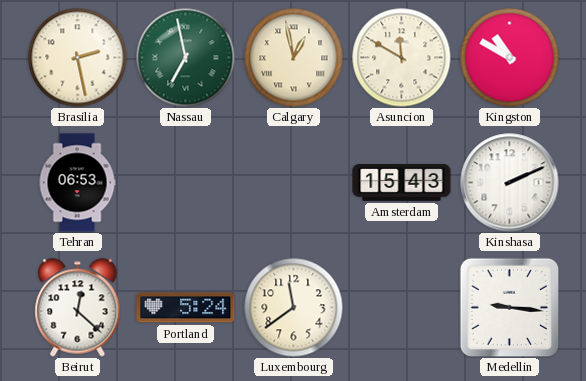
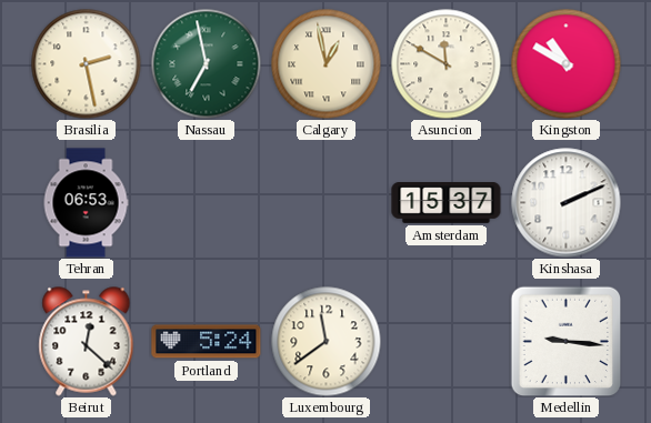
Amsterdam: 15:43 -> 15:37
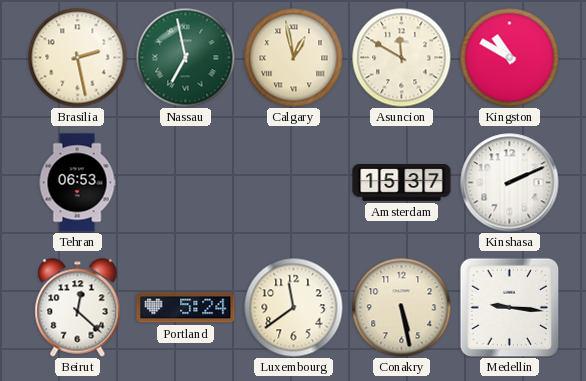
Conakry: none -> 5:28
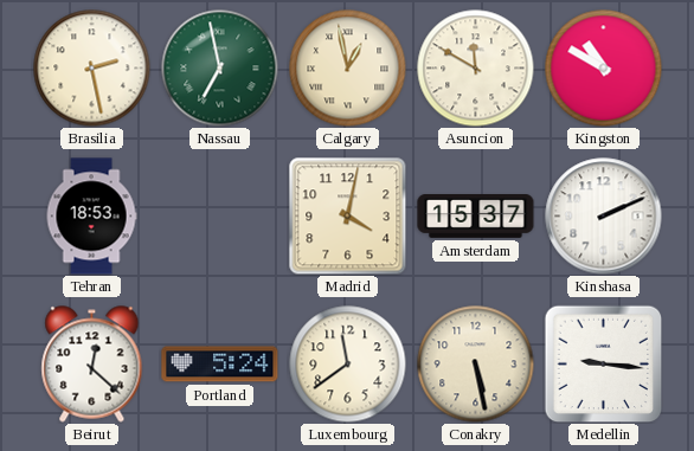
Tehran: 06:53 -> 18:53
Madrid: none -> 4:02
